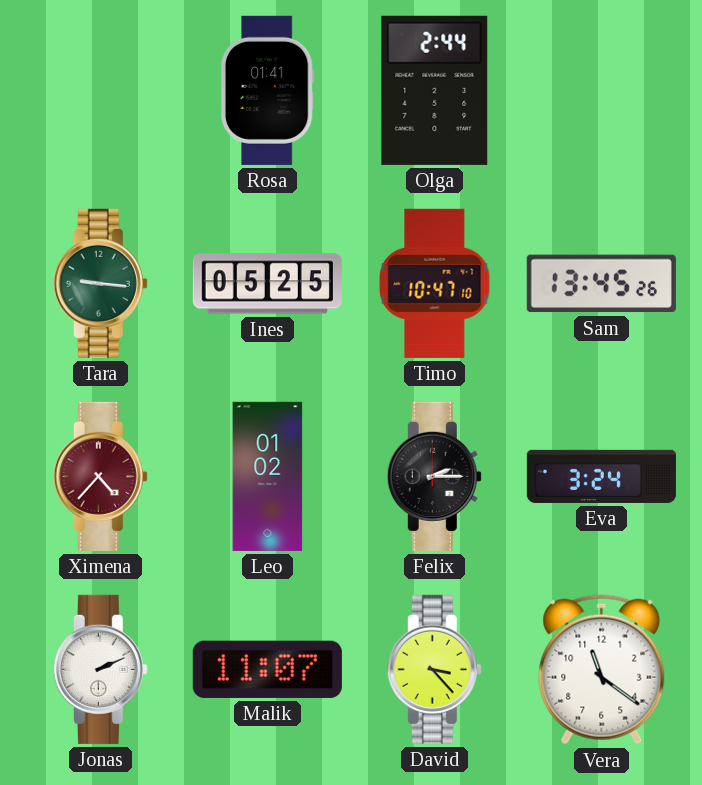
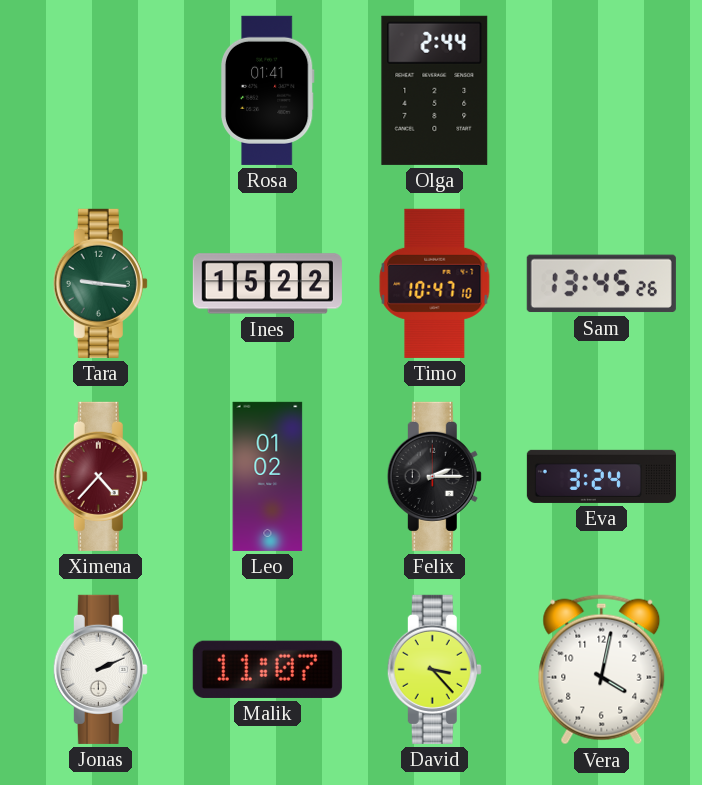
Ines: 05:25 -> 15:22
Vera: 11:21 -> 4:02
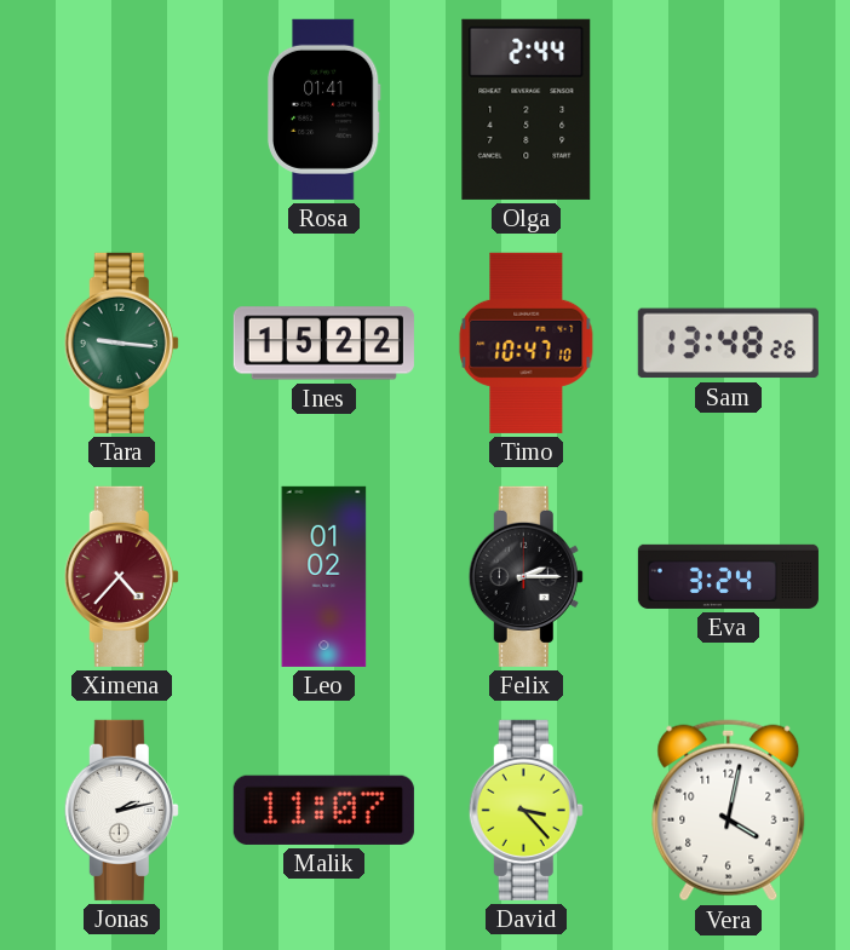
Sam: 13:45 -> 13:48
Jonas: 2:11 -> 2:13
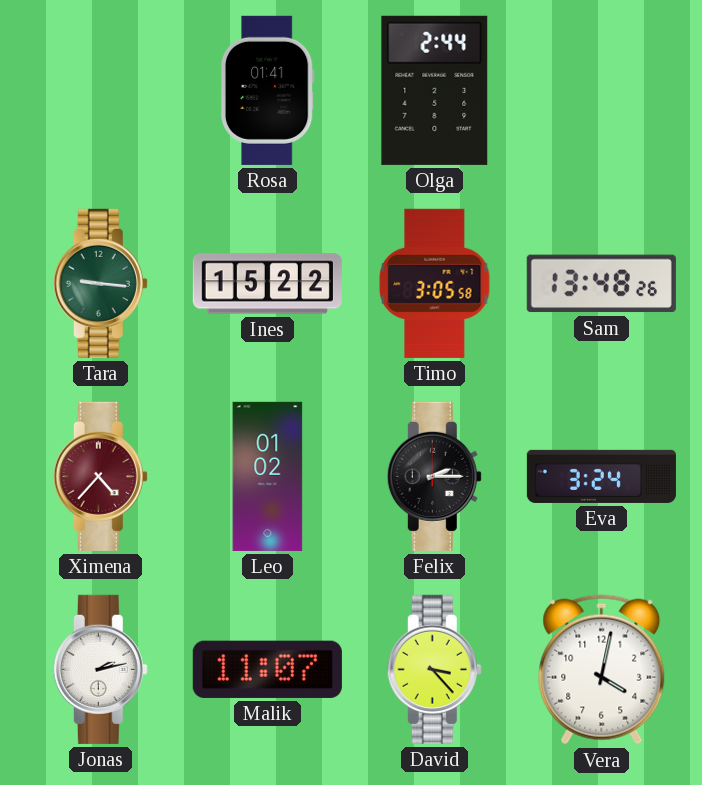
Timo: 10:47 -> 3:05
